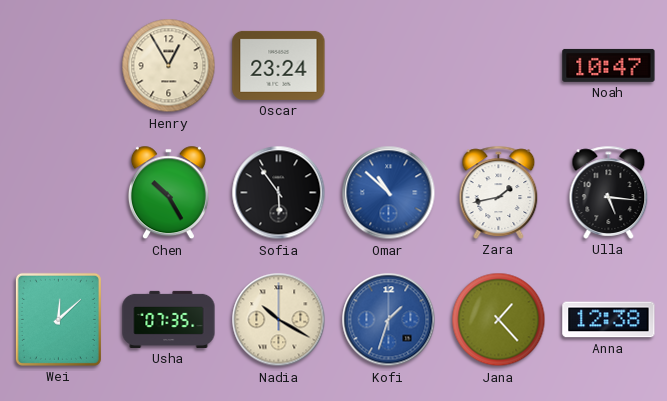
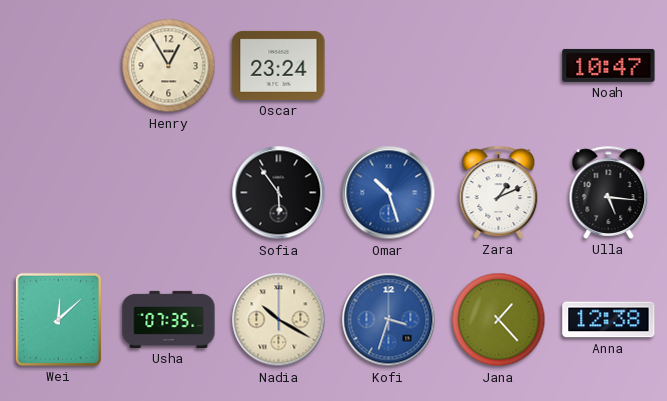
Chen: 10:25 -> none
Omar: 10:52 -> 10:27
Zara: 1:43 -> 1:11
Kofi: 1:33 -> 3:33
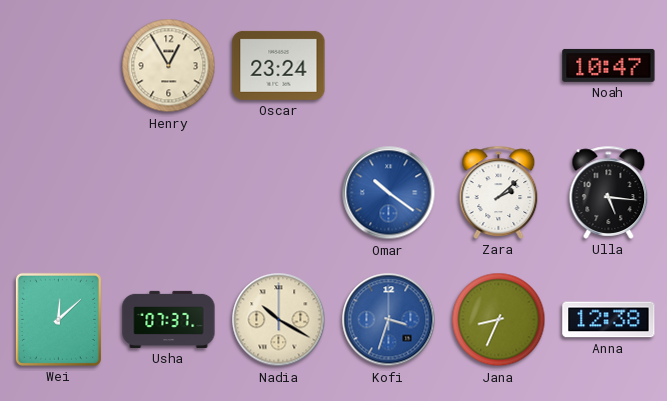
Sofia: 5:54 -> none
Omar: 10:27 -> 10:21
Zara: 1:11 -> 2:08
Usha: 07:35 -> 07:37
Jana: 1:23 -> 8:34
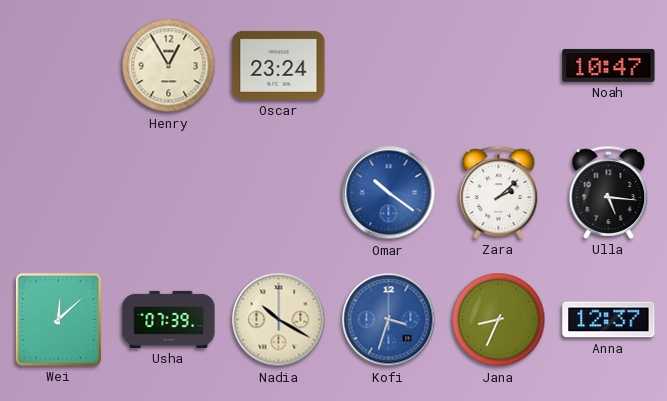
Usha: 07:37 -> 07:39
Anna: 12:38 -> 12:37
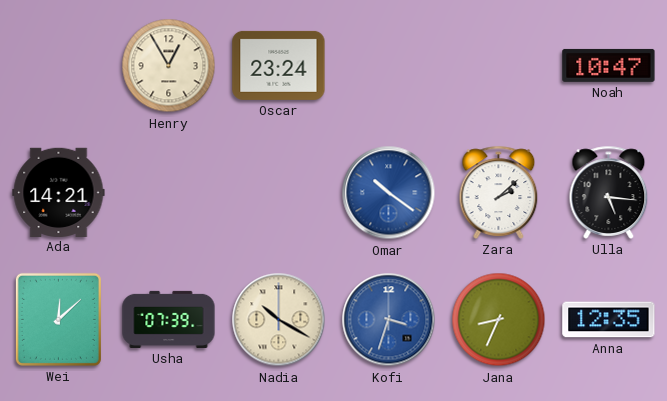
Ada: none -> 14:21
Anna: 12:37 -> 12:35
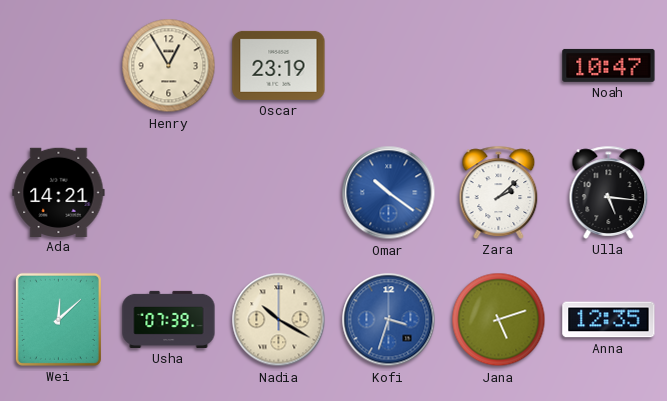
Oscar: 23:24 -> 23:19
Jana: 8:34 -> 5:12
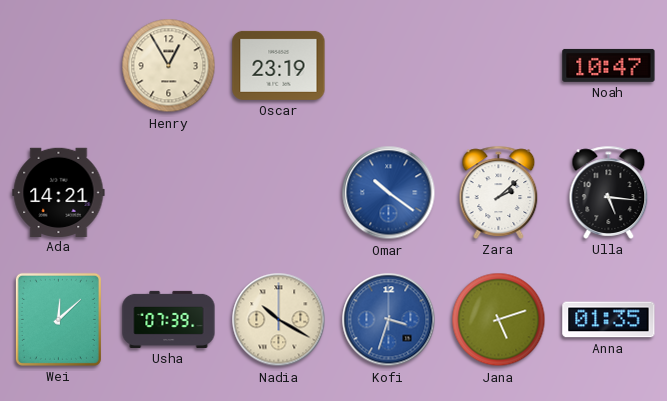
Anna: 12:35 -> 01:35
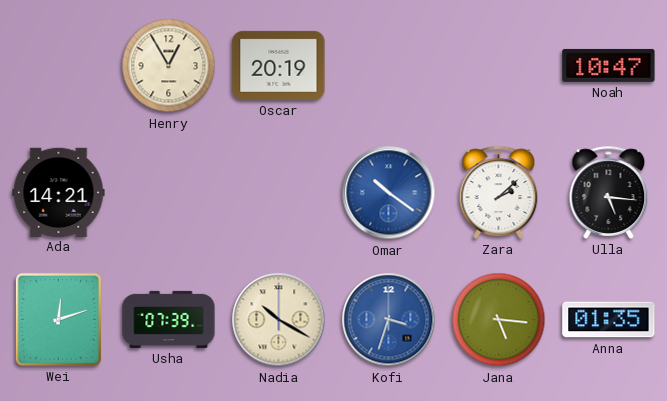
Oscar: 23:19 -> 20:19
Wei: 12:08 -> 12:12
Jana: 5:12 -> 5:16
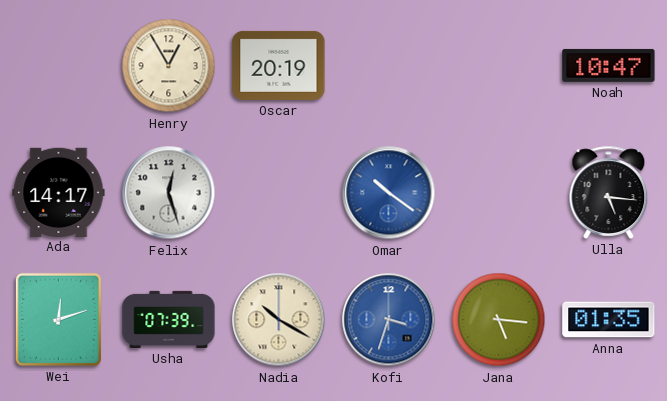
Ada: 14:21 -> 14:17
Felix: none -> 12:27
Zara: 2:08 -> none
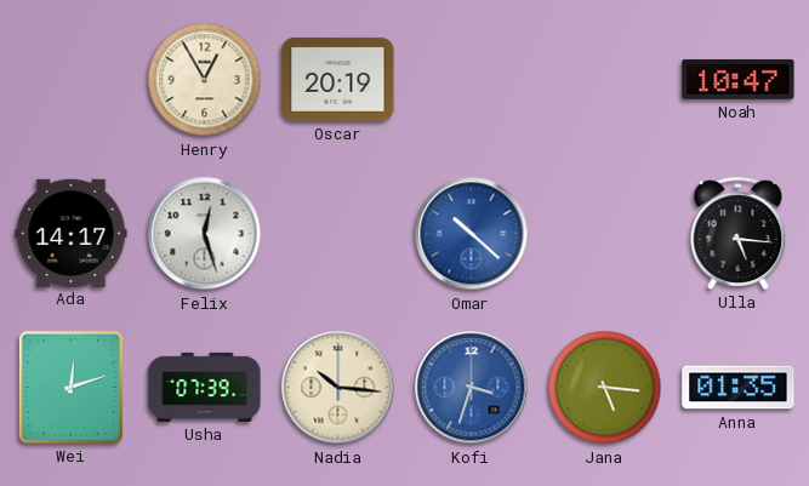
Omar: 10:21 -> 10:22
Nadia: 10:20 -> 10:16
